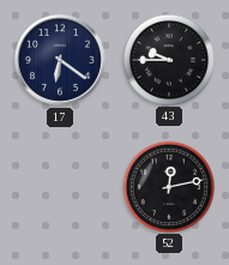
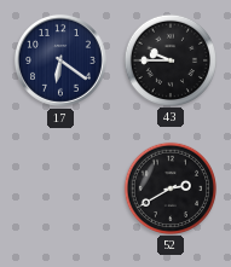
52: 12:13 -> 2:40
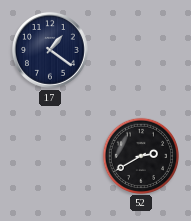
17: 6:21 -> 1:21
43: 9:45 -> none
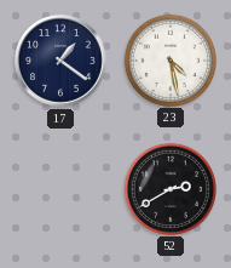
23: none -> 4:28
